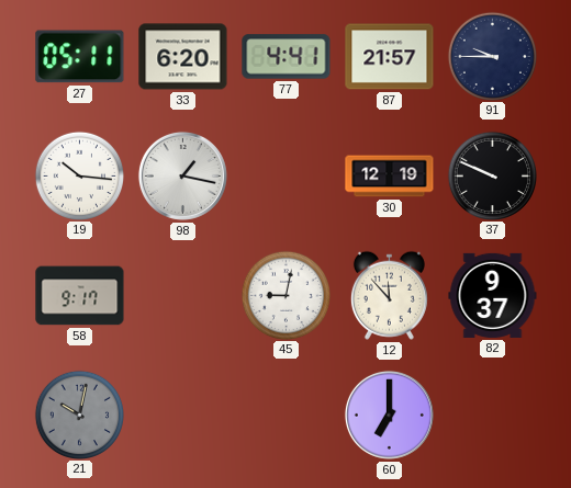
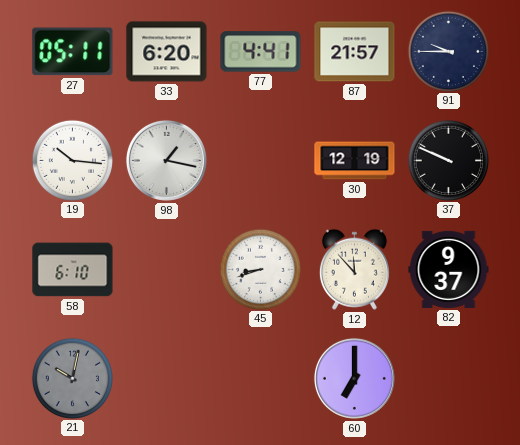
58: 9:17 -> 6:10
45: 9:02 -> 8:42
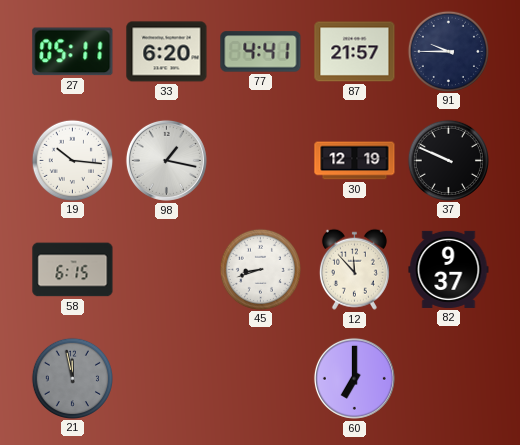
58: 6:10 -> 6:15
21: 10:02 -> 11:58
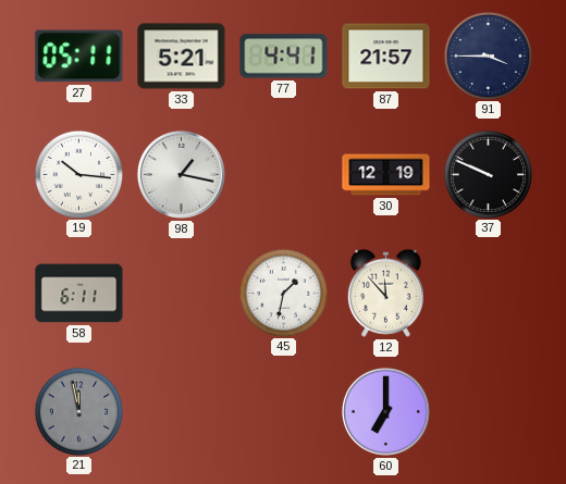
33: 6:20 -> 5:21
91: 9:45 -> 3:45
58: 6:15 -> 6:11
45: 8:42 -> 1:32
82: 9:37 -> none
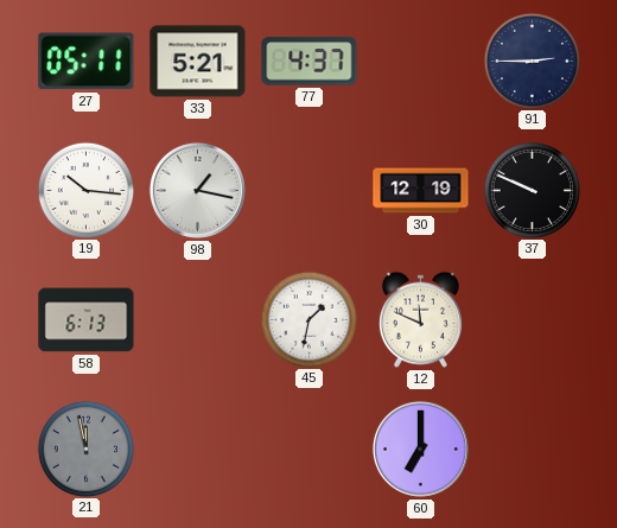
77: 4:41 -> 4:37
87: 21:57 -> none
91: 3:45 -> 2:45
58: 6:11 -> 6:13
12: 11:53 -> 11:49
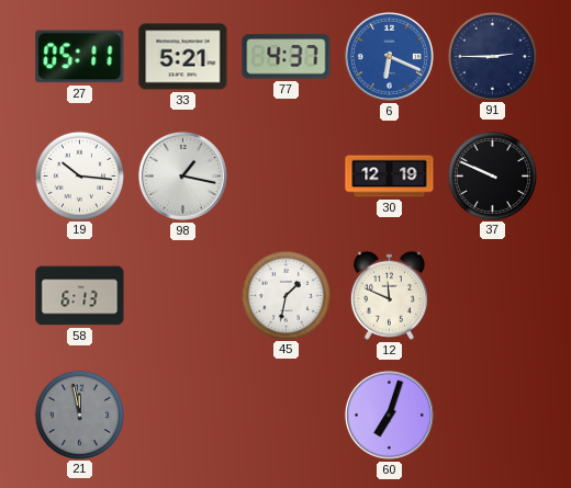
6: none -> 6:19
60: 7:00 -> 7:03
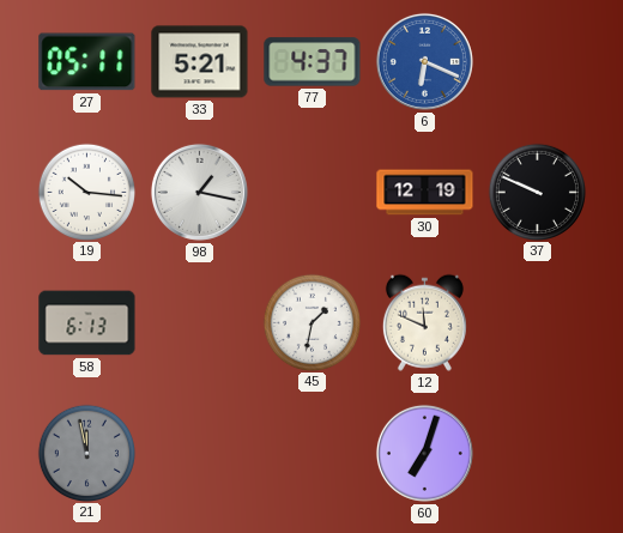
91: 2:45 -> none
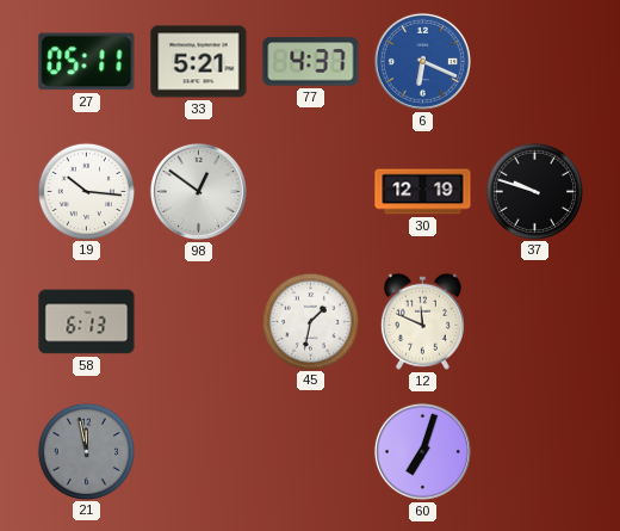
98: 1:17 -> 12:51
37: 9:49 -> 9:48
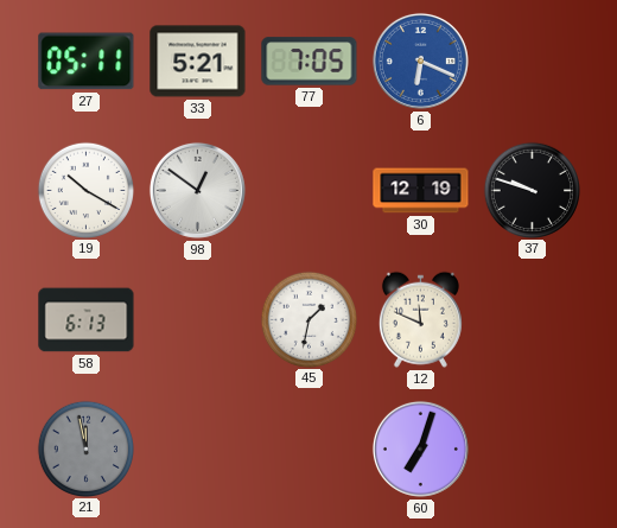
77: 4:37 -> 7:05
19: 10:16 -> 10:20
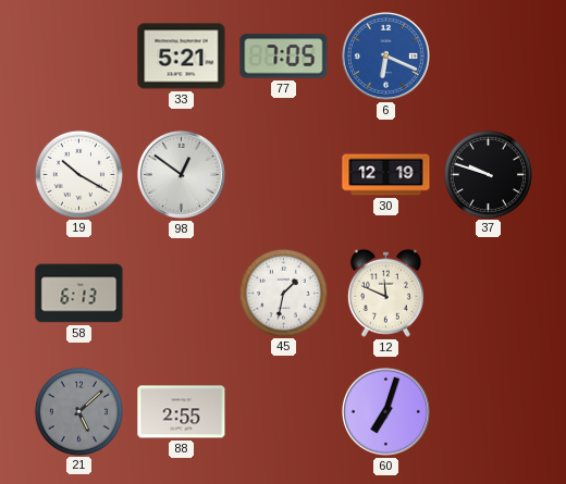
27: 05:11 -> none
21: 11:58 -> 5:08
88: none -> 2:55
